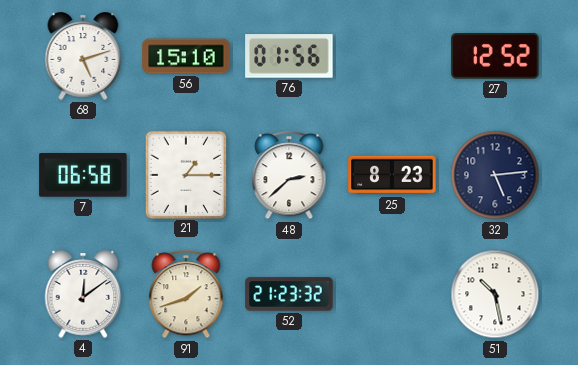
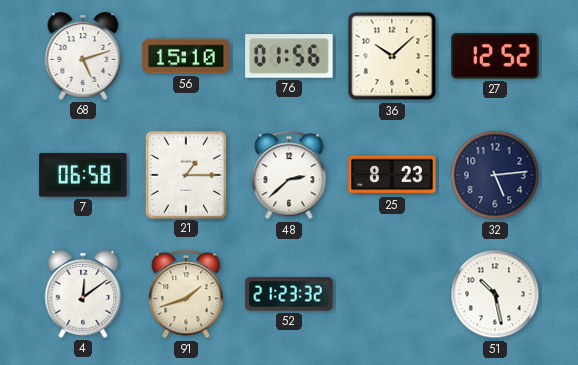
36: none -> 10:08
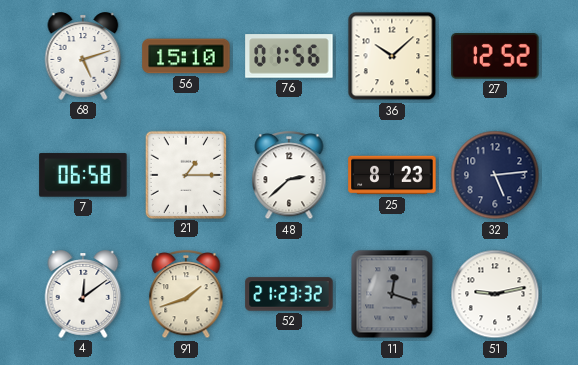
11: none -> 12:18
51: 10:28 -> 9:13
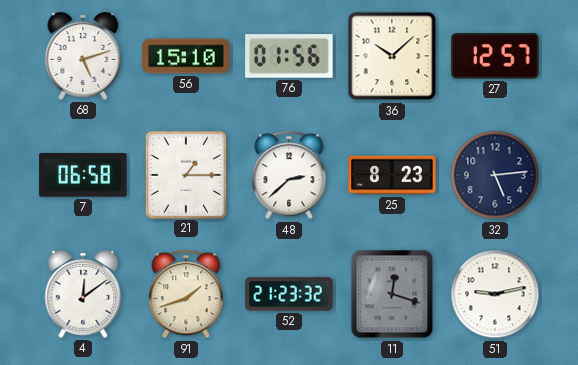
27: 12:52 -> 12:57
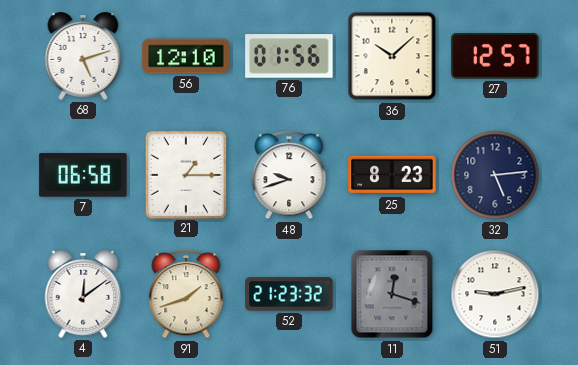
56: 15:10 -> 12:10
48: 2:38 -> 9:42
